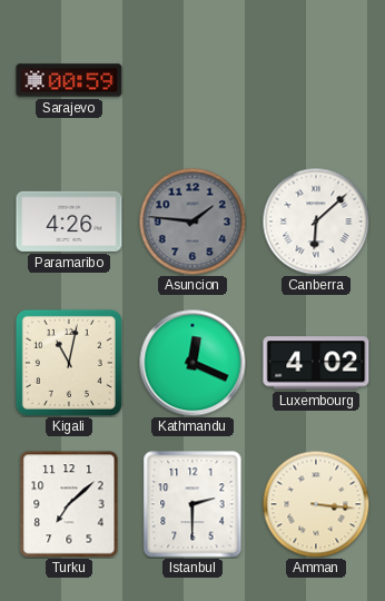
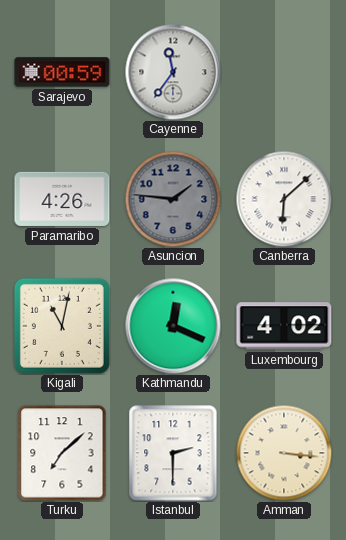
Cayenne: none -> 11:36
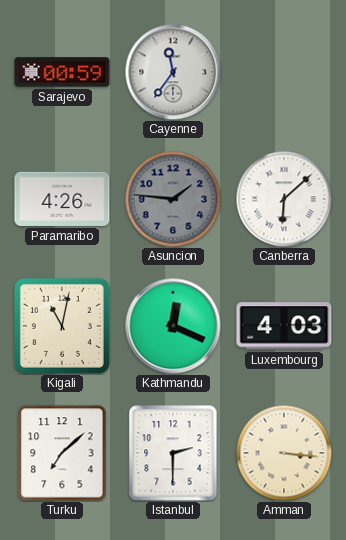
Luxembourg: 4:02 -> 4:03
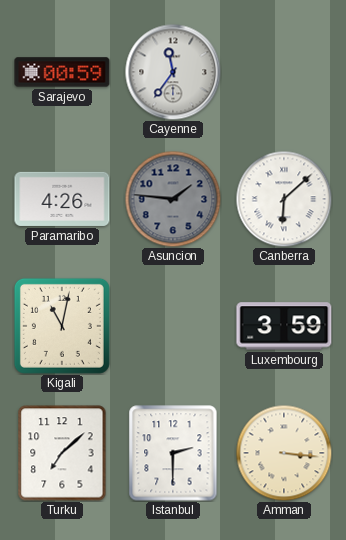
Kathmandu: 12:19 -> none
Luxembourg: 4:03 -> 3:59
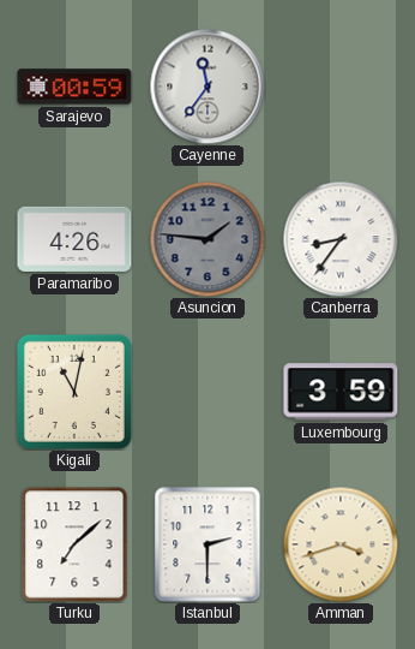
Canberra: 6:08 -> 8:36
Amman: 3:16 -> 3:42
